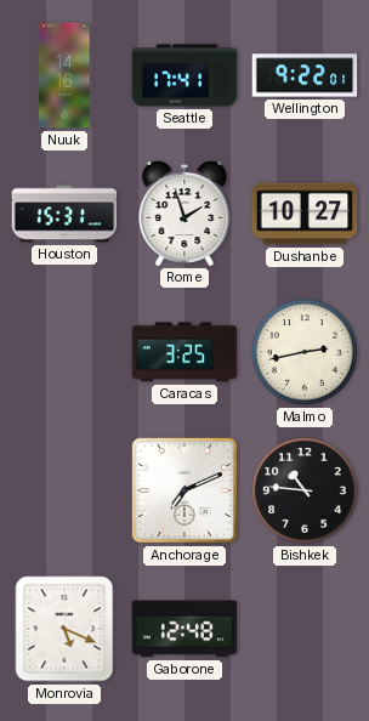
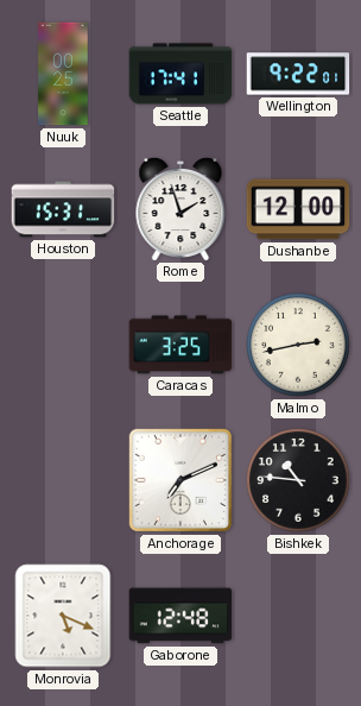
Nuuk: 14:16 -> 00:25
Dushanbe: 10:27 -> 12:00
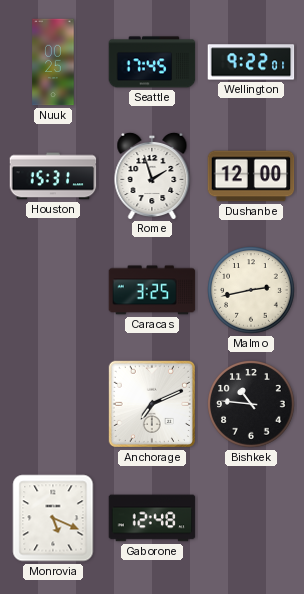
Seattle: 17:41 -> 17:45
